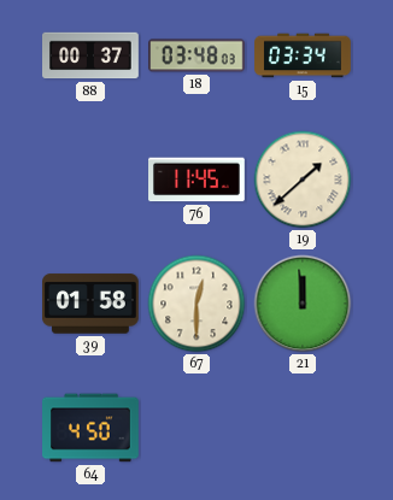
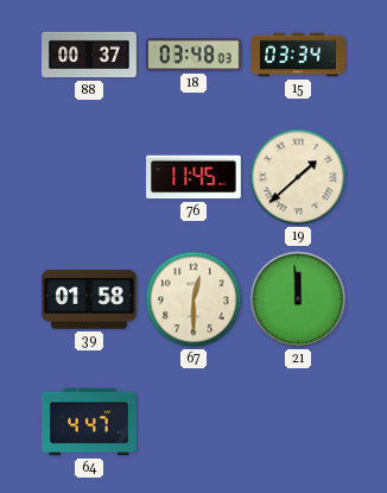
64: 4:50 -> 4:47
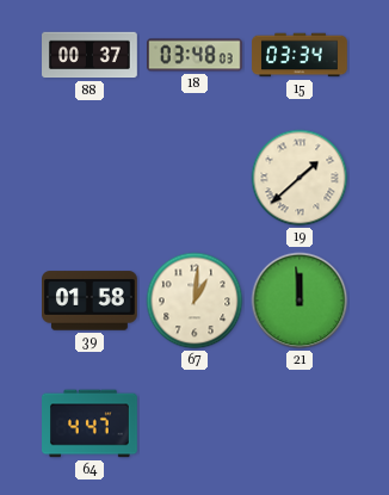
76: 11:45 -> none
67: 12:30 -> 1:01
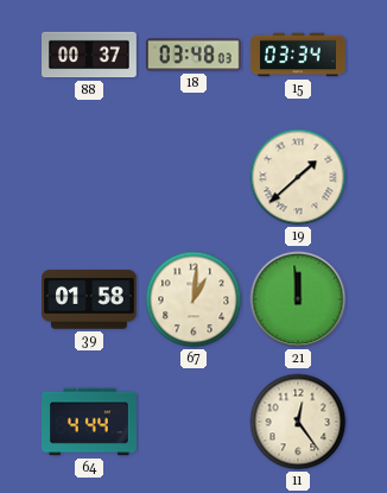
64: 4:47 -> 4:44
11: none -> 12:24
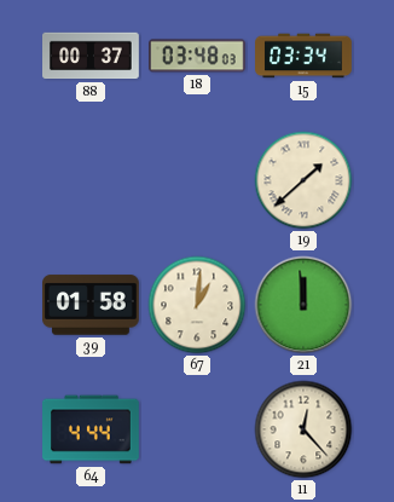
11: 12:24 -> 12:23
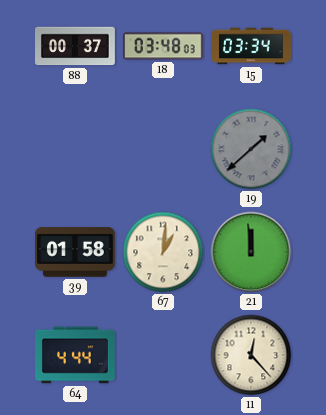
19 dial: cream -> grey
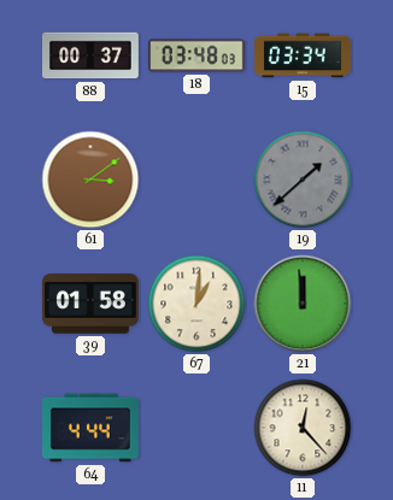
61: none -> 3:09
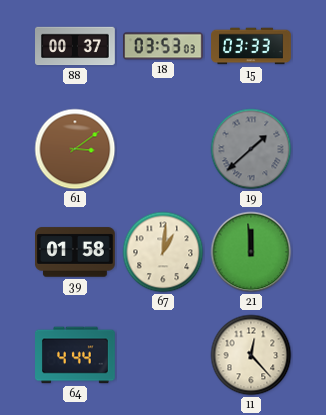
18: 03:48 -> 03:53
15: 03:34 -> 03:33
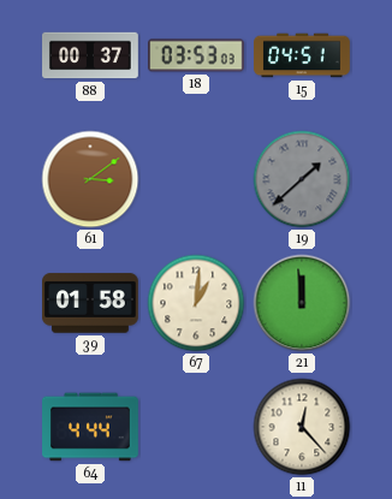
15: 03:33 -> 04:51
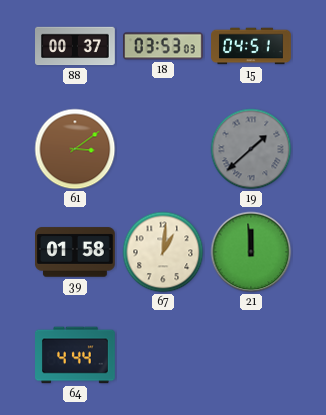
11: 12:23 -> none
